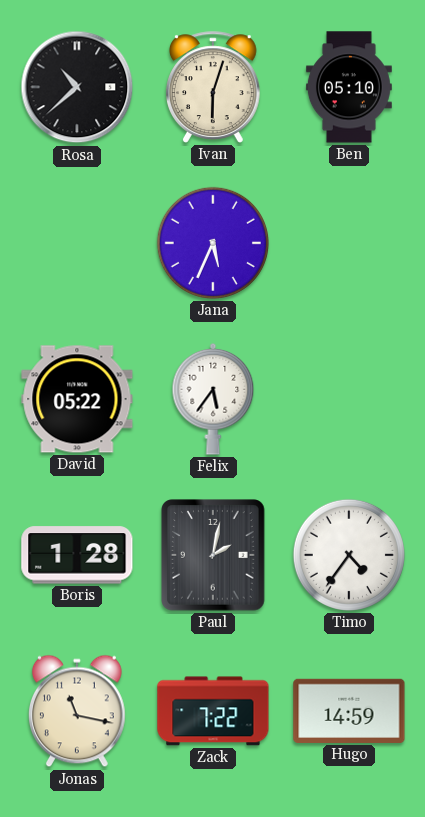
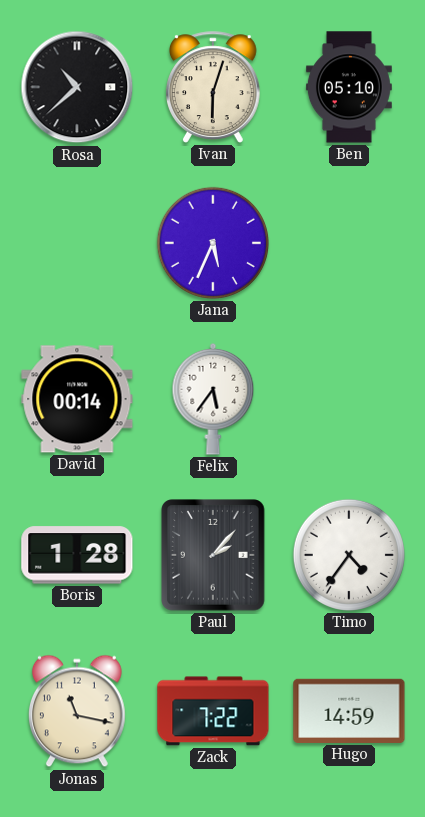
David: 05:22 -> 00:14
Paul: 2:02 -> 2:07
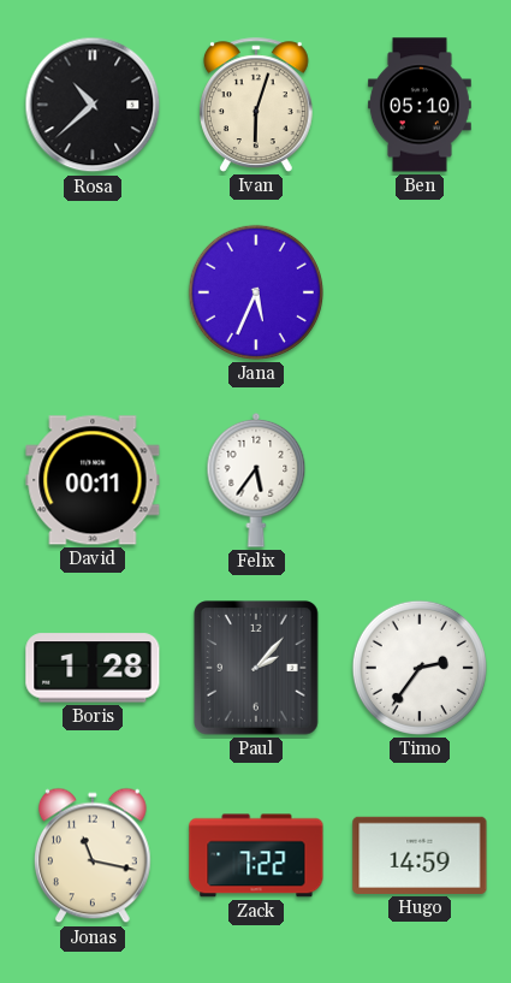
David: 00:14 -> 00:11
Timo: 4:36 -> 2:36
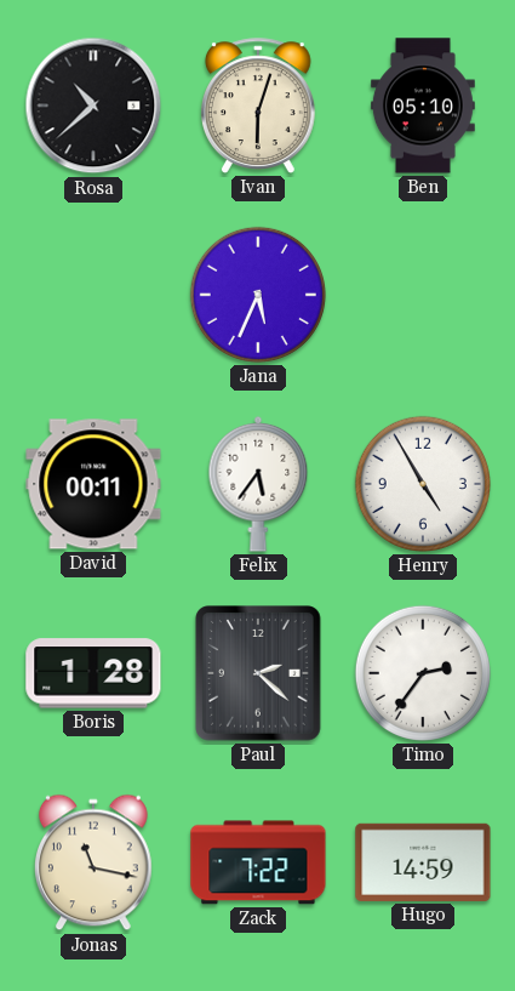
Henry: none -> 4:55
Paul: 2:07 -> 2:22
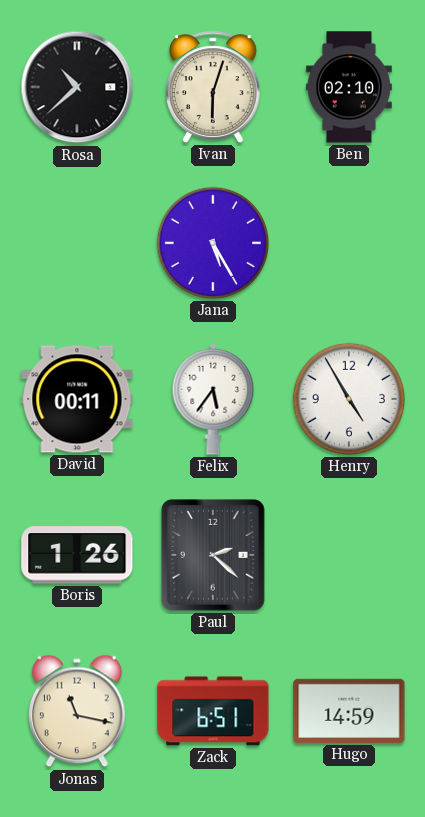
Ben: 05:10 -> 02:10
Jana: 5:34 -> 5:25
Boris: 1:28 -> 1:26
Timo: 2:36 -> none
Zack: 7:22 -> 6:51
